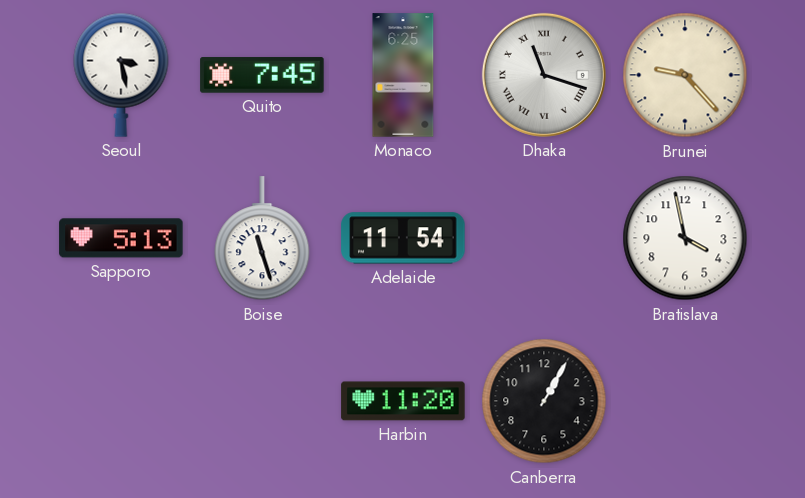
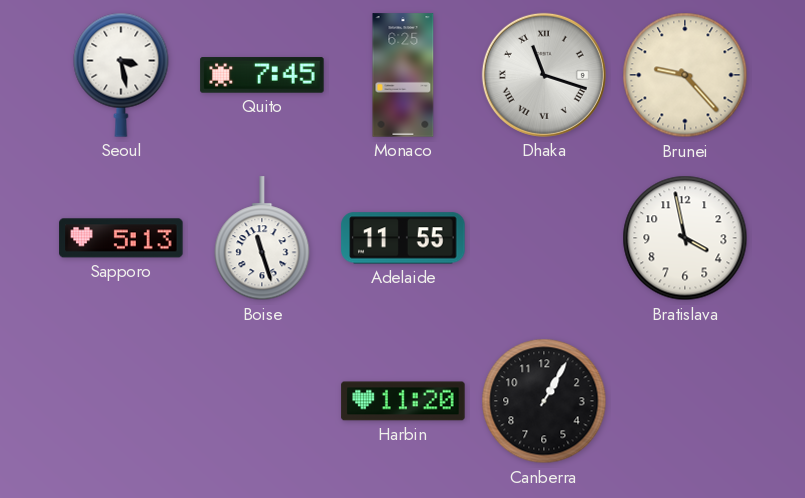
Adelaide: 11:54 -> 11:55
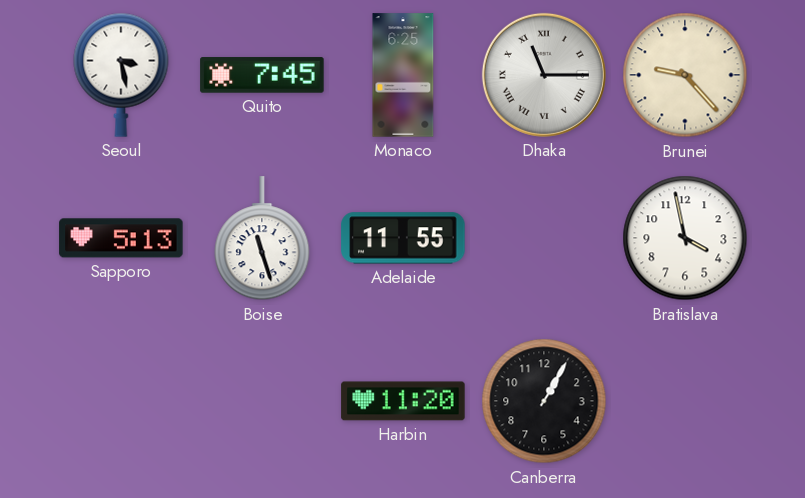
Dhaka: 11:18 -> 11:15
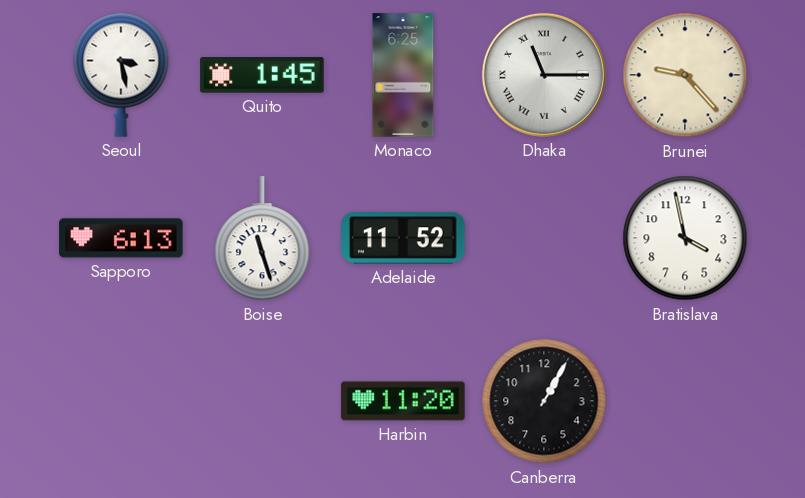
Quito: 7:45 -> 1:45
Sapporo: 5:13 -> 6:13
Adelaide: 11:55 -> 11:52
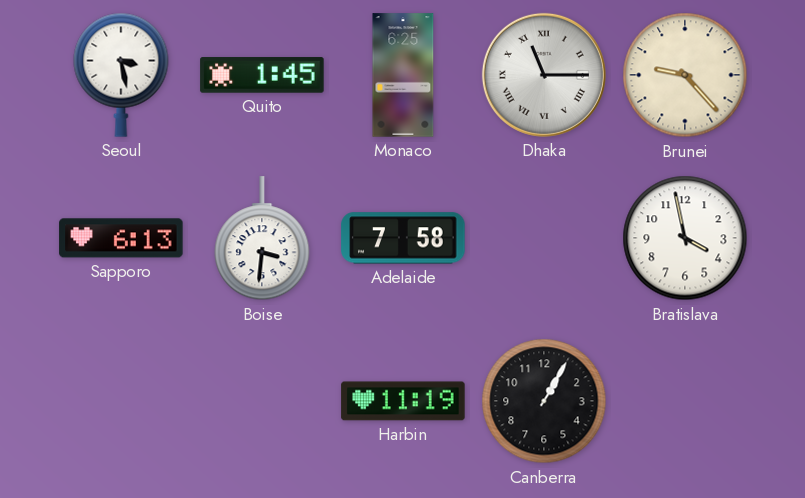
Boise: 11:27 -> 3:31
Adelaide: 11:52 -> 7:58
Harbin: 11:20 -> 11:19
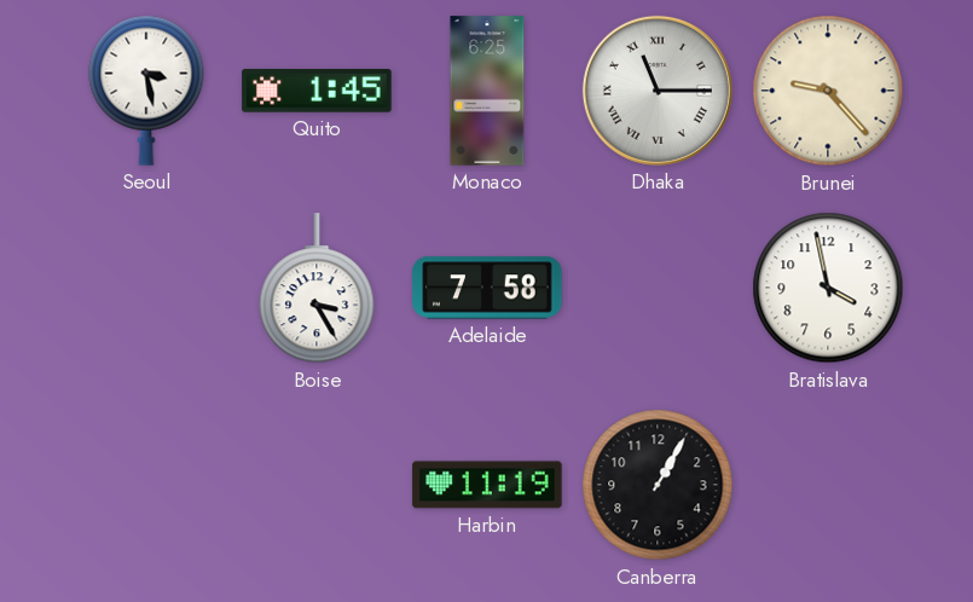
Sapporo: 6:13 -> none
Boise: 3:31 -> 3:25
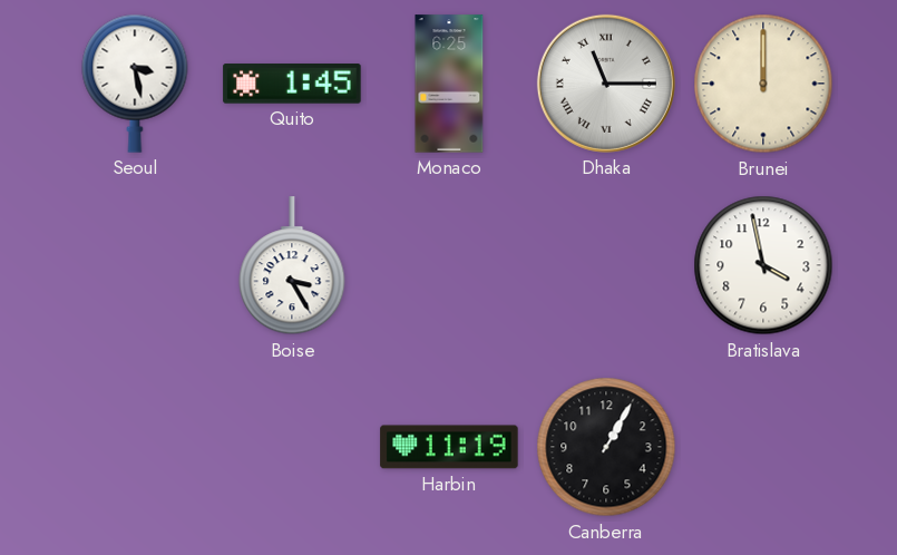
Brunei: 9:23 -> 12:00
Adelaide: 7:58 -> none
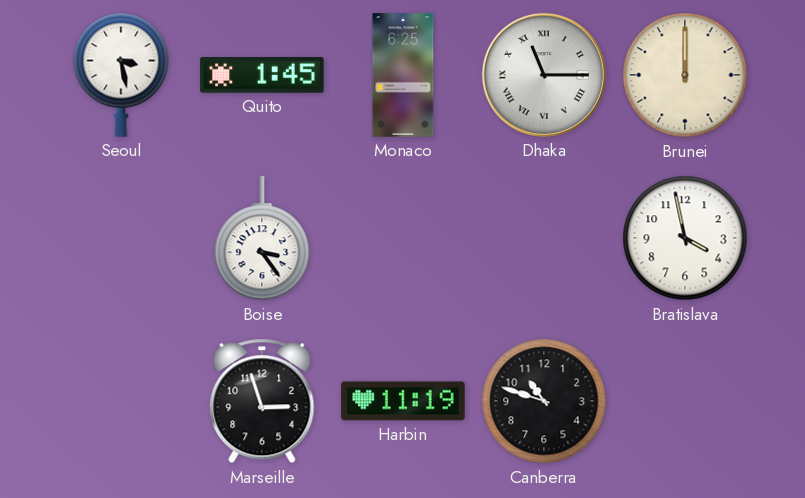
Boise: 3:25 -> 3:24
Marseille: none -> 2:57
Canberra: 1:05 -> 10:48
